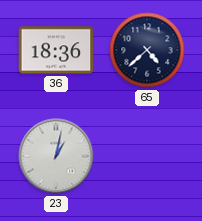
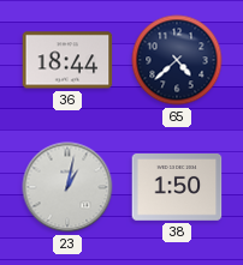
36: 18:36 -> 18:44
38: none -> 1:50
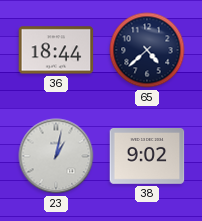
38: 1:50 -> 9:02
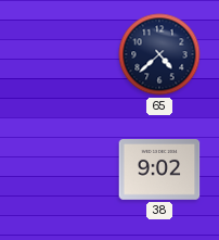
36: 18:44 -> none
23: 1:02 -> none
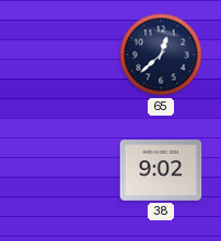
65: 4:38 -> 12:38
